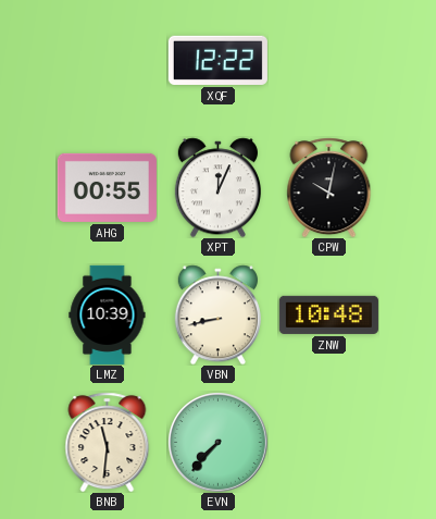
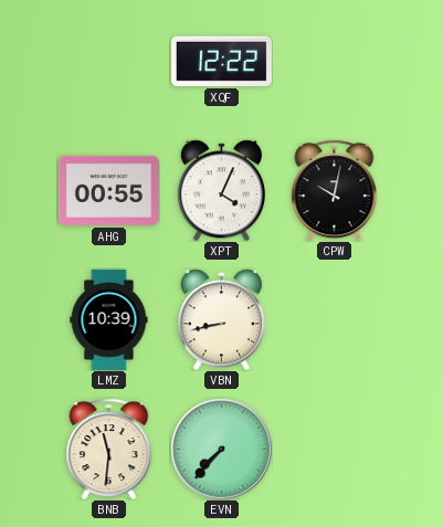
XPT: 12:04 -> 4:04
ZNW: 10:48 -> none
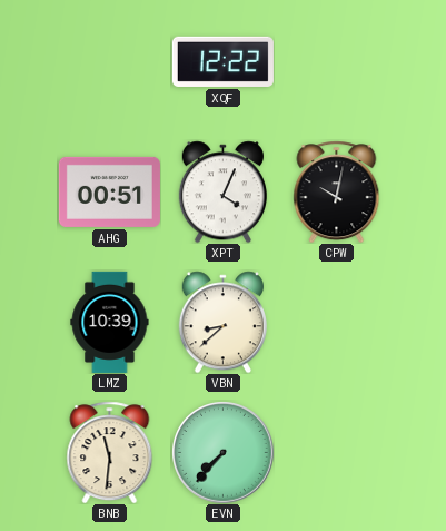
AHG: 00:55 -> 00:51
VBN: 8:43 -> 8:38
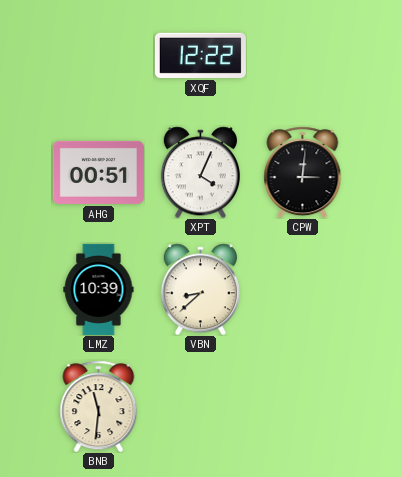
CPW: 10:02 -> 3:01
EVN: 7:37 -> none
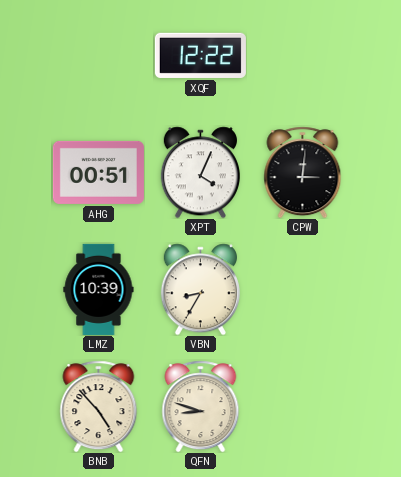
VBN: 8:38 -> 8:35
BNB: 11:31 -> 4:53
QFN: none -> 8:48
